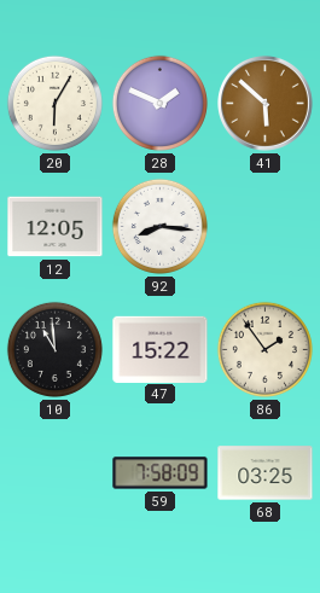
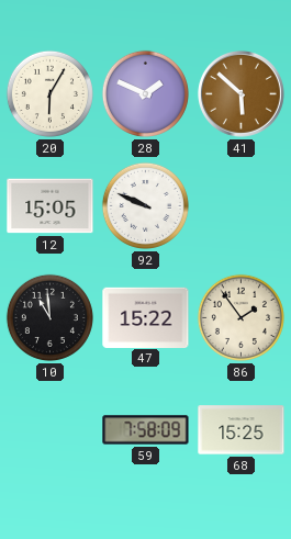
12: 12:05 -> 15:05
92: 8:16 -> 9:49
68: 03:25 -> 15:25
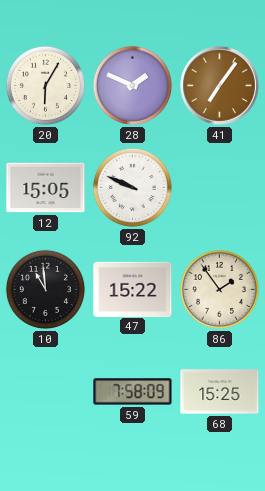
41: 5:52 -> 7:06
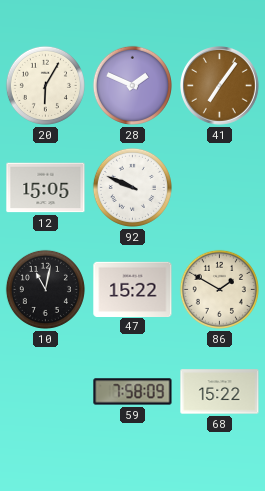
10: 10:59 -> 11:02
86: 1:54 -> 1:50
68: 15:25 -> 15:22
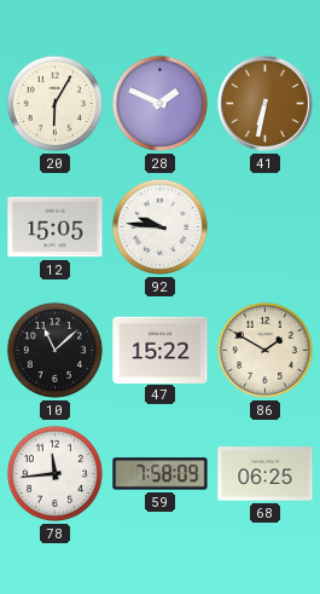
41: 7:06 -> 6:32
92: 9:49 -> 9:46
10: 11:02 -> 11:08
78: none -> 11:44
68: 15:22 -> 06:25
